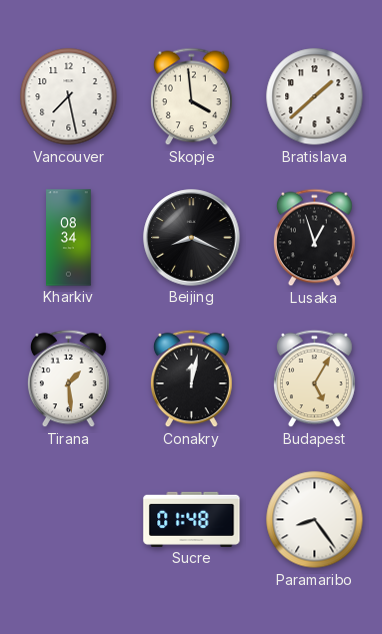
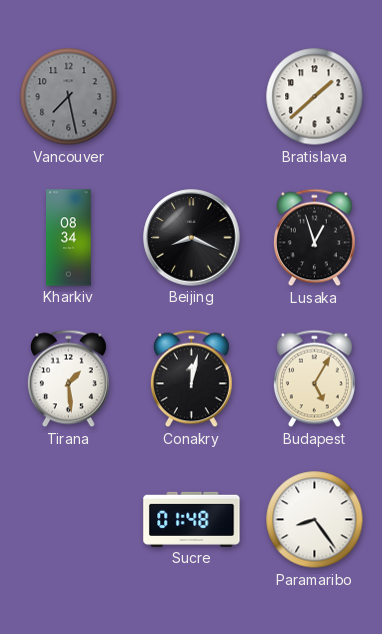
Vancouver dial: white -> grey
Skopje: 3:59 -> none
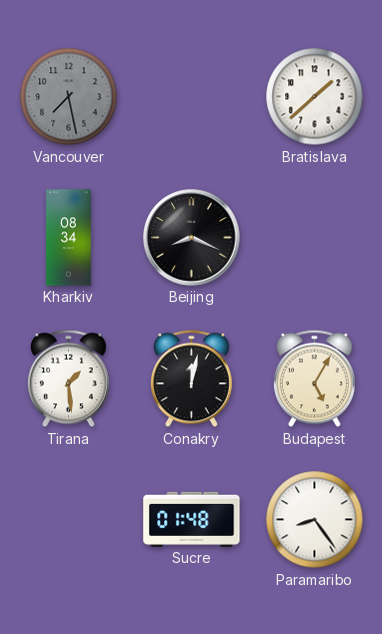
Lusaka: 12:57 -> none
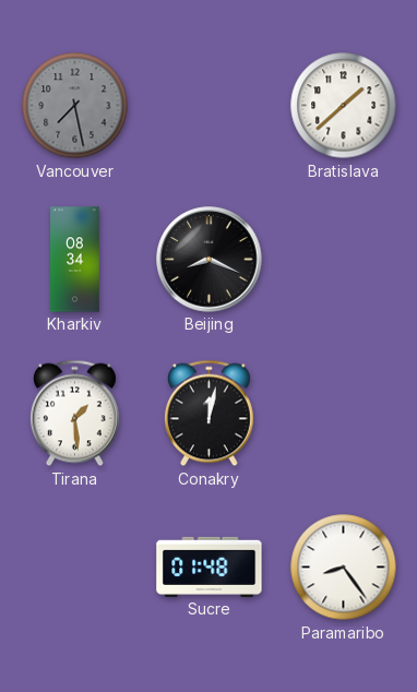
Budapest: 5:05 -> none
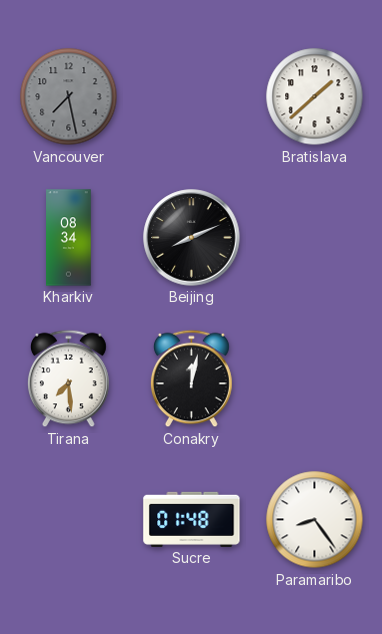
Beijing: 8:19 -> 8:11
Tirana: 1:29 -> 7:29
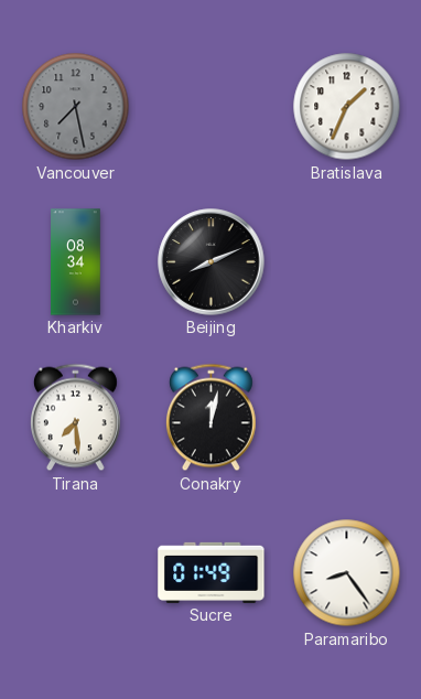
Bratislava: 1:38 -> 1:34
Sucre: 01:48 -> 01:49
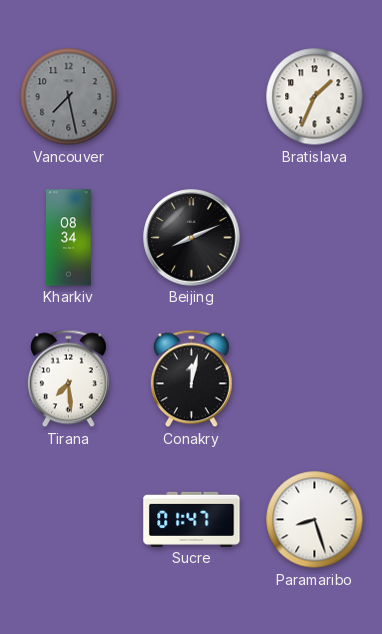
Sucre: 01:49 -> 01:47
Paramaribo: 8:24 -> 8:27
